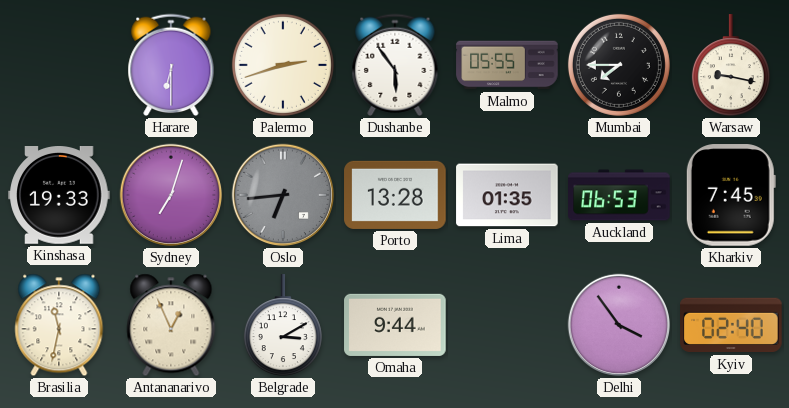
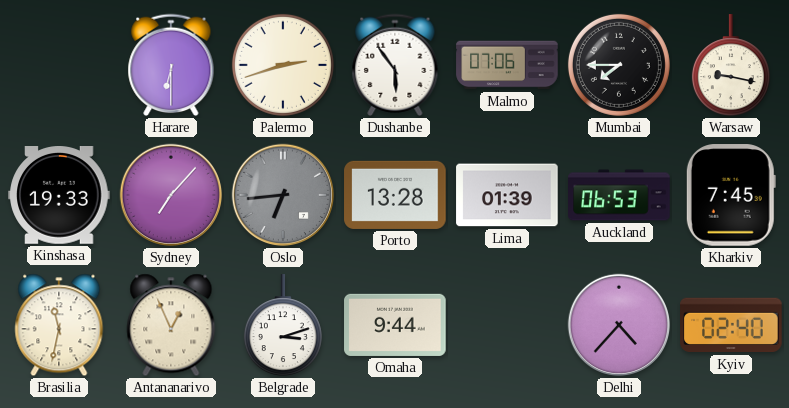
Malmo: 05:55 -> 07:06
Sydney: 7:03 -> 7:07
Lima: 01:35 -> 01:39
Belgrade: 3:10 -> 3:12
Delhi: 3:54 -> 4:37
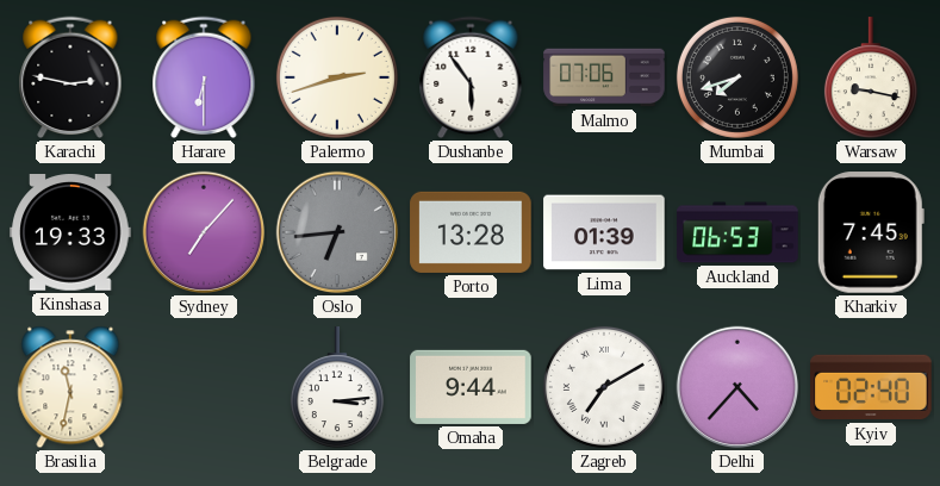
Karachi: none -> 2:47
Mumbai: 7:45 -> 7:42
Antananarivo: 12:56 -> none
Belgrade: 3:12 -> 3:14
Zagreb: none -> 7:10
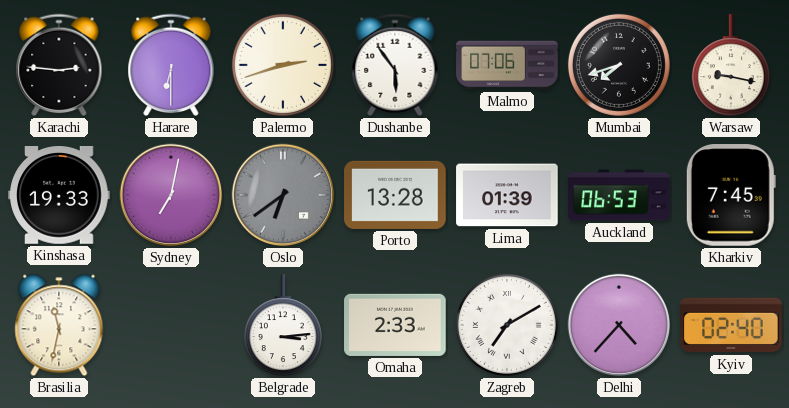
Karachi: 2:47 -> 2:46
Sydney: 7:07 -> 7:02
Oslo: 6:44 -> 6:39
Omaha: 9:44 -> 2:33
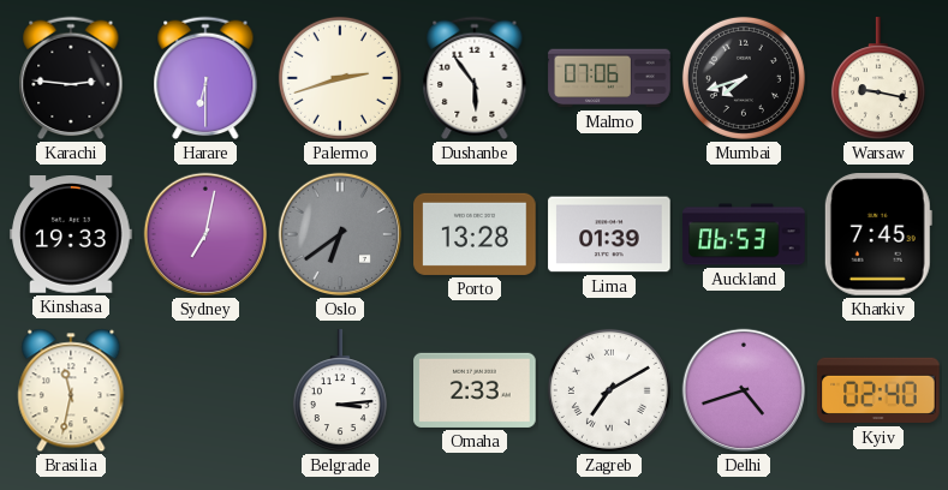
Delhi: 4:37 -> 4:42
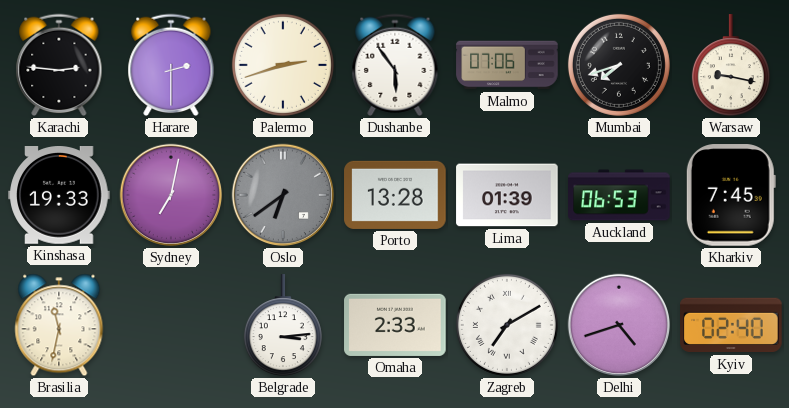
Harare: 6:30 -> 2:30
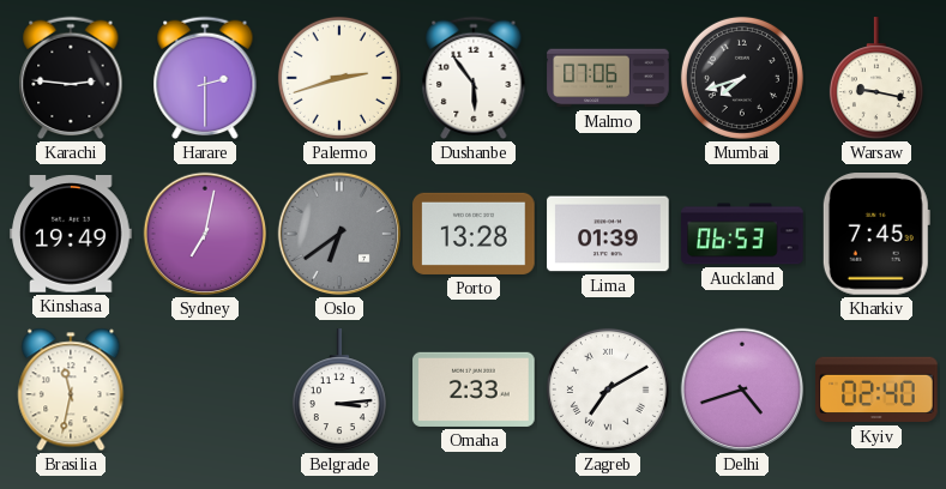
Kinshasa: 19:33 -> 19:49
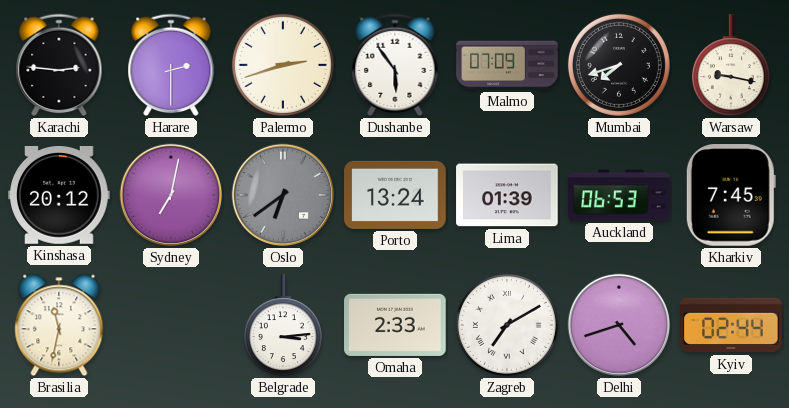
Malmo: 07:06 -> 07:09
Kinshasa: 19:49 -> 20:12
Porto: 13:28 -> 13:24
Kyiv: 02:40 -> 02:44
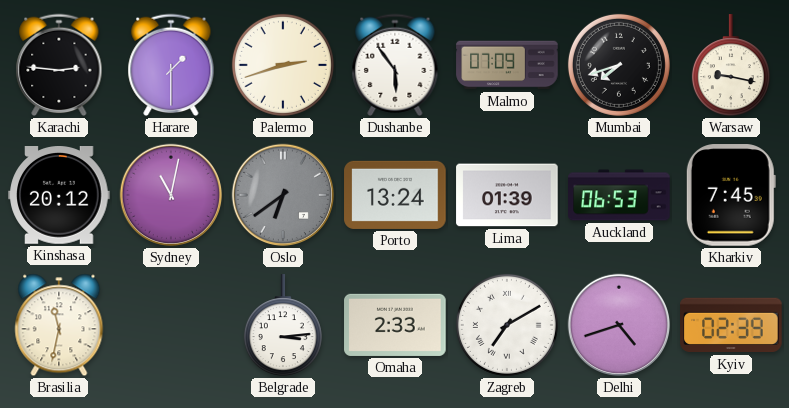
Harare: 2:30 -> 1:30
Sydney: 7:02 -> 11:02
Kyiv: 02:44 -> 02:39
